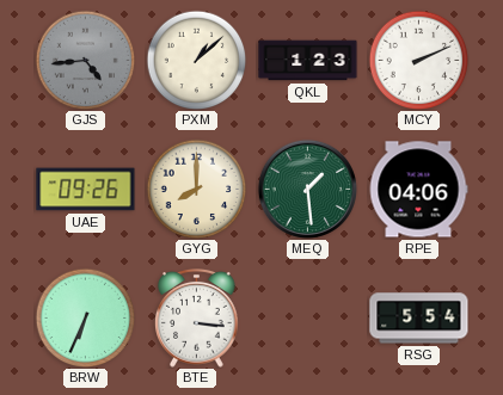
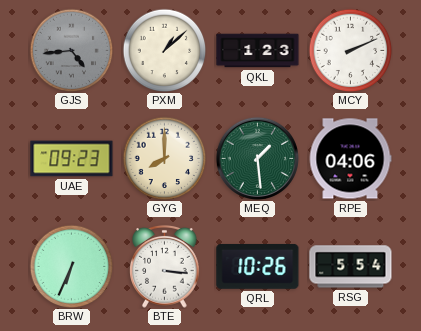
UAE: 09:26 -> 09:23
QRL: none -> 10:26
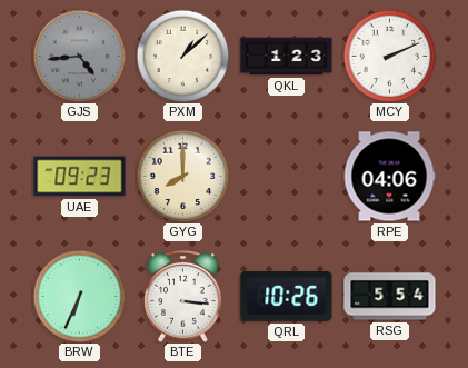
MEQ: 1:29 -> none
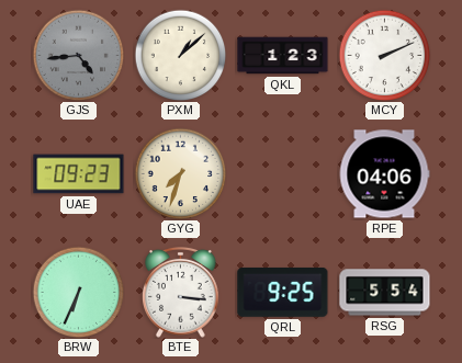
GYG: 8:00 -> 7:33
QRL: 10:26 -> 9:25
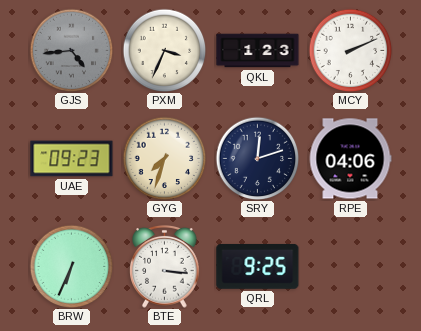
PXM: 1:08 -> 3:34
SRY: none -> 12:12
RSG: 5:54 -> none
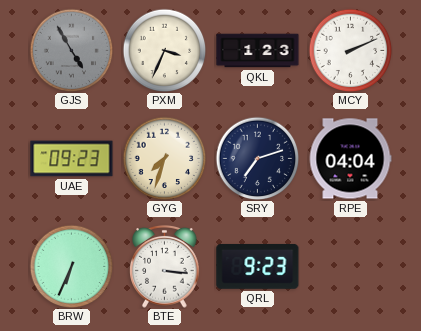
GJS: 4:44 -> 4:55
SRY: 12:12 -> 7:12
RPE: 04:06 -> 04:04
QRL: 9:25 -> 9:23
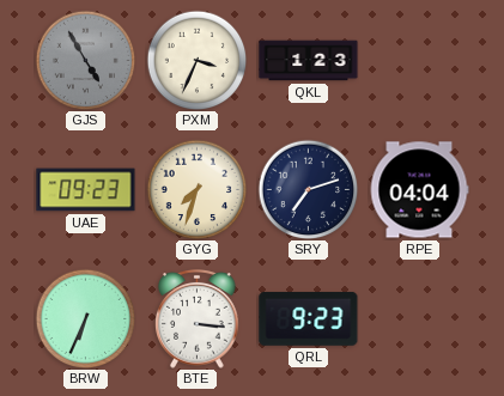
MCY: 2:11 -> none
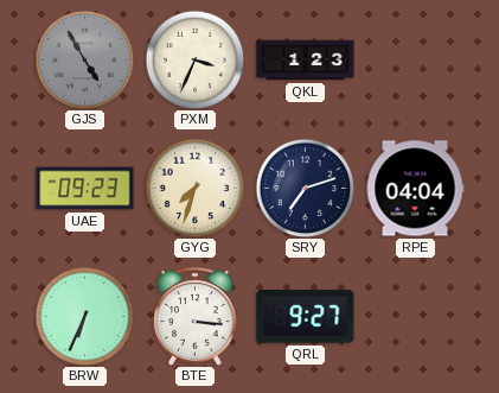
QRL: 9:23 -> 9:27
